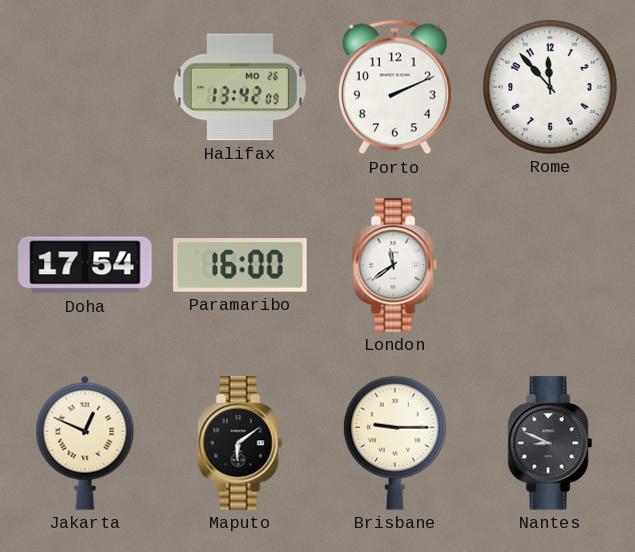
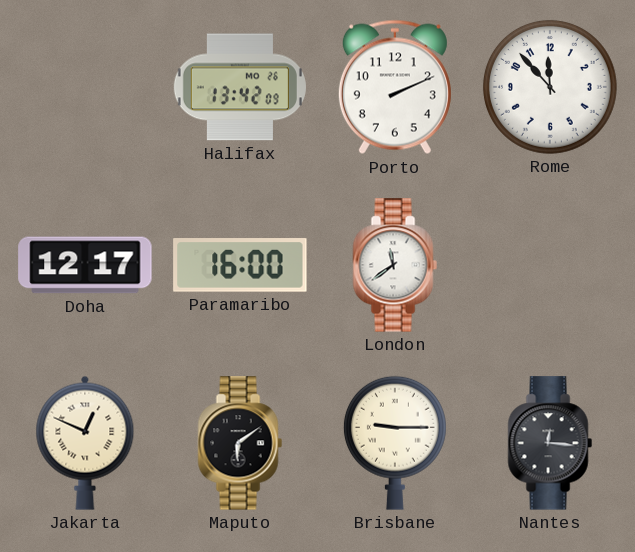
Doha: 17:54 -> 12:17
Nantes: 8:49 -> 12:16
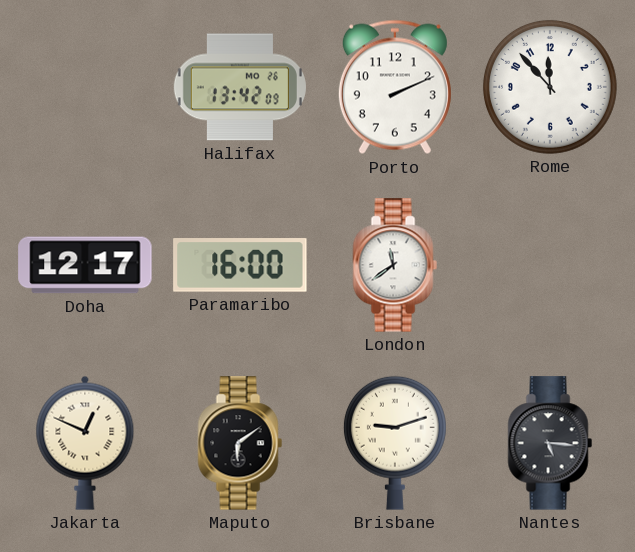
Brisbane: 9:15 -> 9:12
Nantes: 12:16 -> 5:16
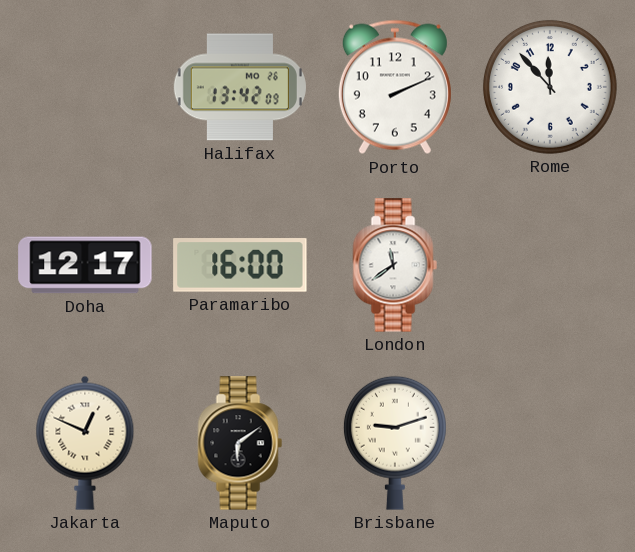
Nantes: 5:16 -> none
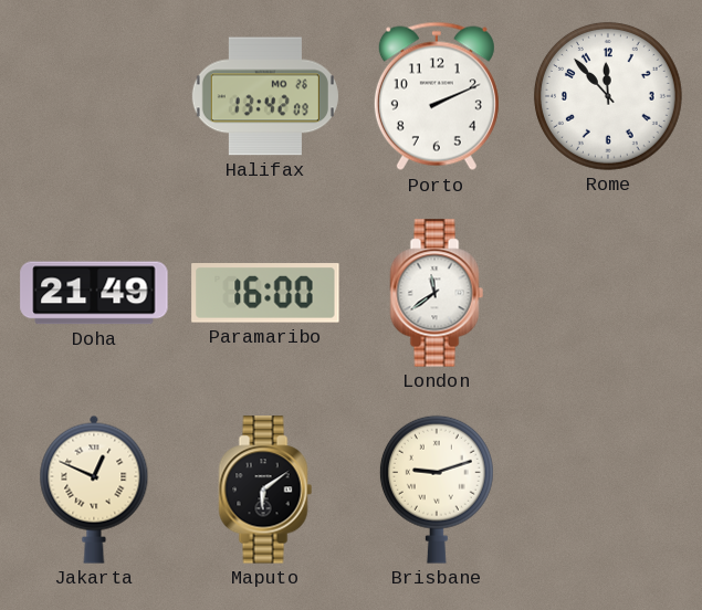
Doha: 12:17 -> 21:49
